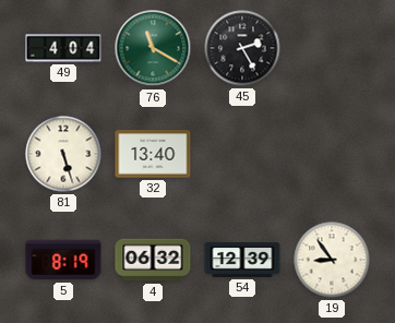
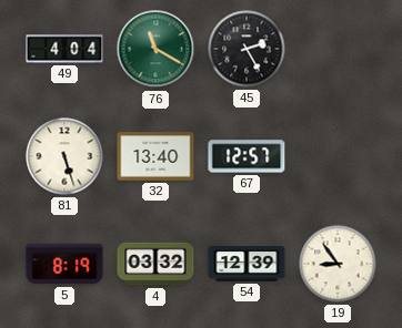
67: none -> 12:57
4: 06:32 -> 03:32
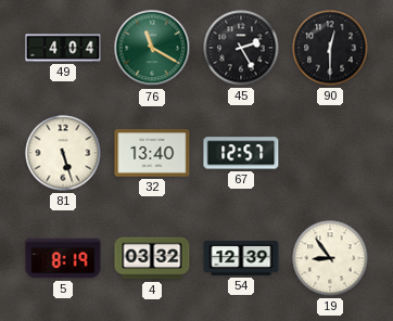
90: none -> 12:30
